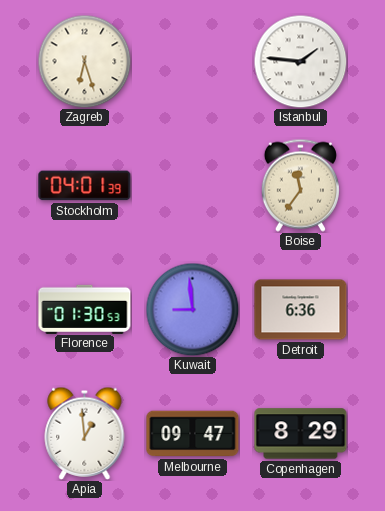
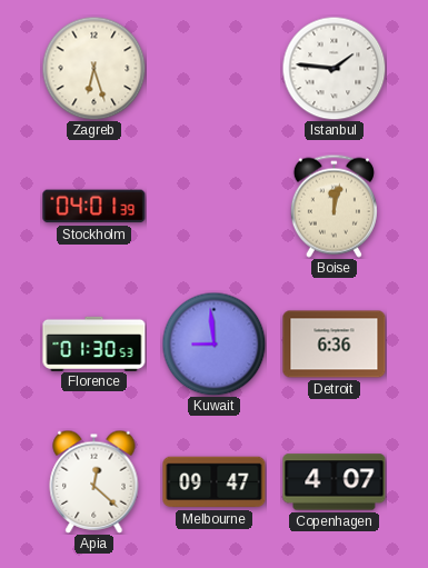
Boise: 11:36 -> 12:02
Apia: 12:59 -> 12:22
Copenhagen: 8:29 -> 4:07
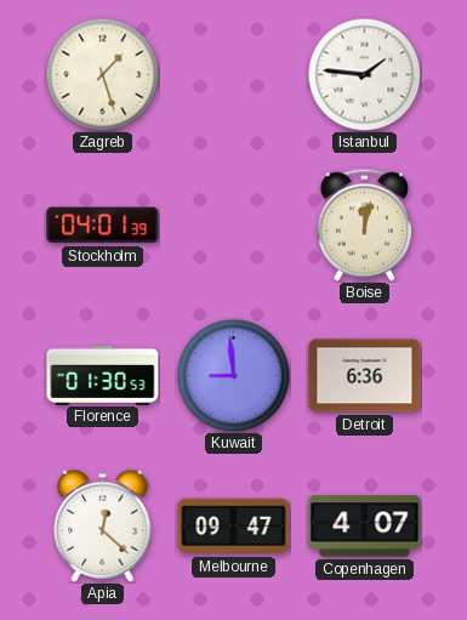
Zagreb: 6:27 -> 1:27
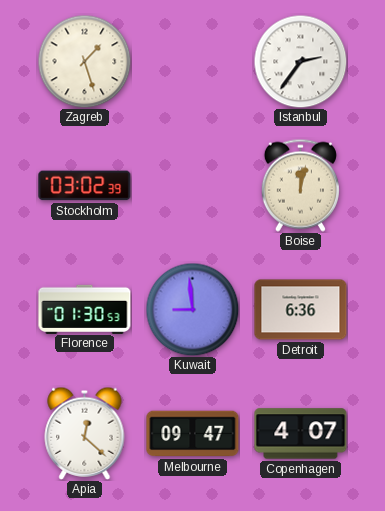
Istanbul: 1:46 -> 2:36
Stockholm: 04:01 -> 03:02
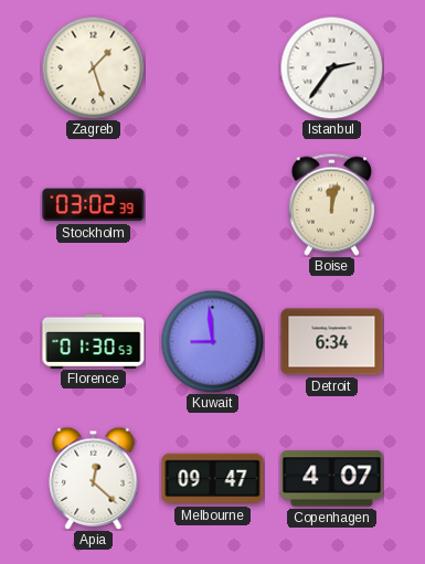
Detroit: 6:36 -> 6:34
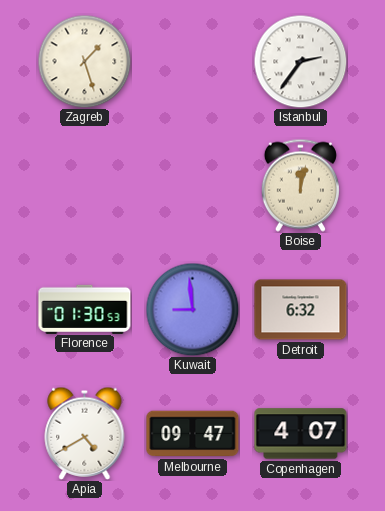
Stockholm: 03:02 -> none
Detroit: 6:34 -> 6:32
Apia: 12:22 -> 4:40
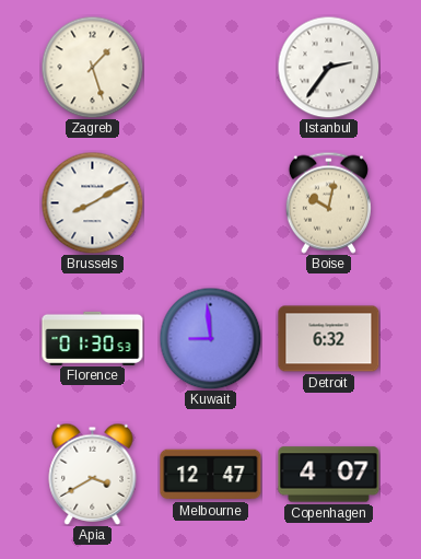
Brussels: none -> 8:10
Boise: 12:02 -> 10:02
Apia: 4:40 -> 3:40
Melbourne: 09:47 -> 12:47
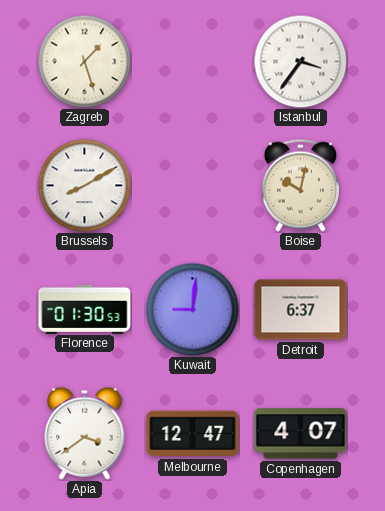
Istanbul: 2:36 -> 3:36
Kuwait: 8:59 -> 9:01
Detroit: 6:32 -> 6:37
Apia: 3:40 -> 3:39
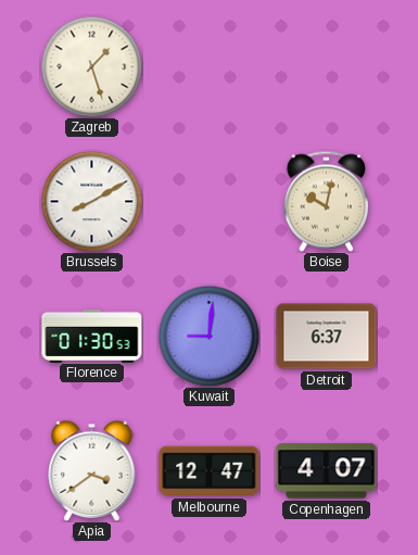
Istanbul: 3:36 -> none
